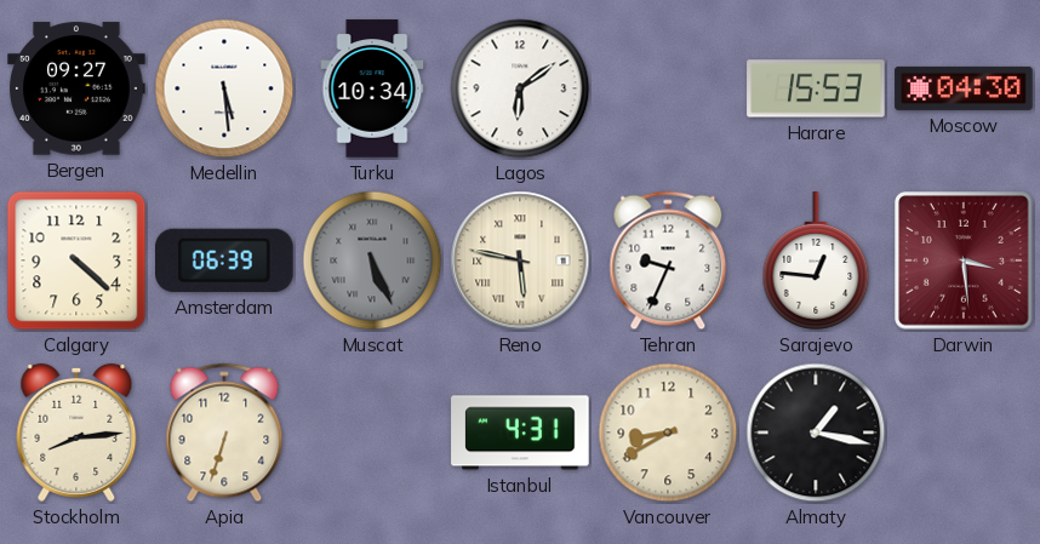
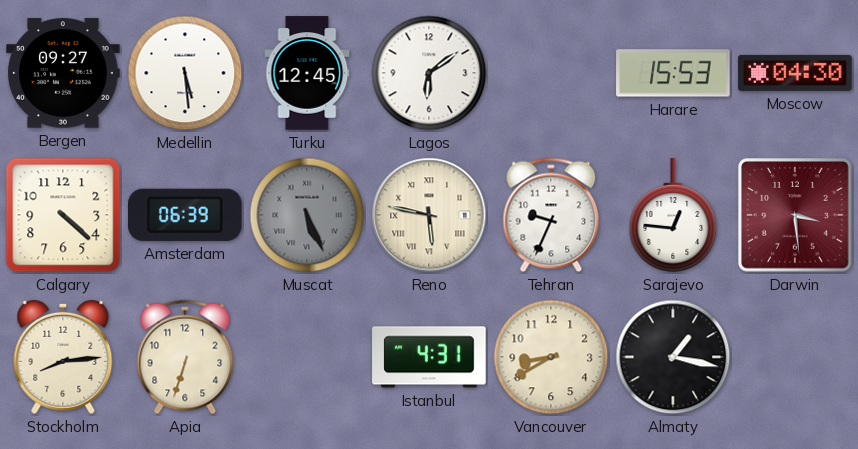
Turku: 10:34 -> 12:45
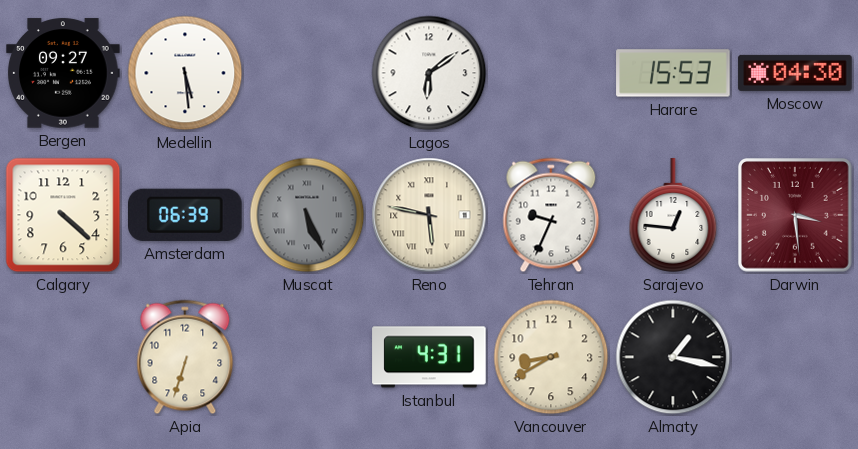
Turku: 12:45 -> none
Stockholm: 8:14 -> none
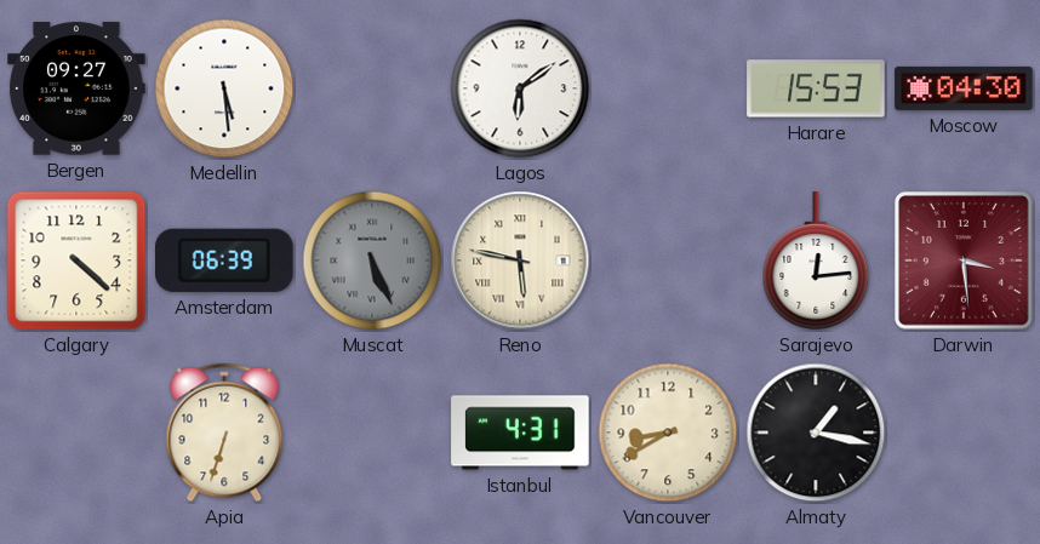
Tehran: 9:34 -> none
Sarajevo: 12:46 -> 12:14
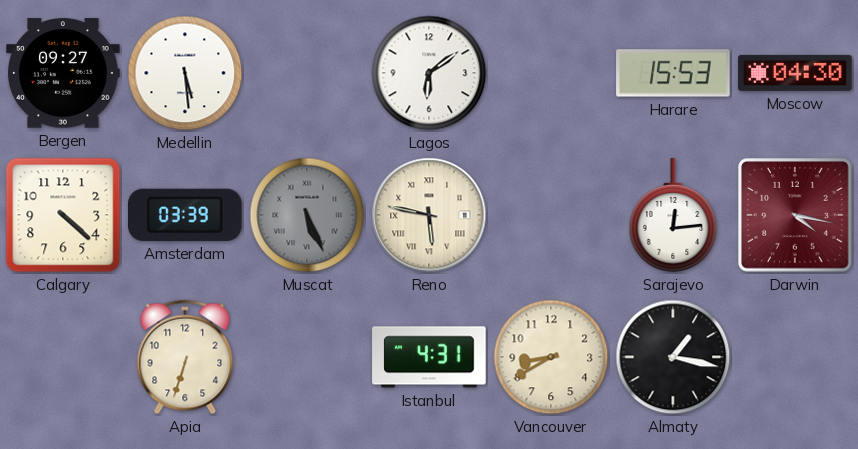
Amsterdam: 06:39 -> 03:39
Darwin: 3:29 -> 4:17
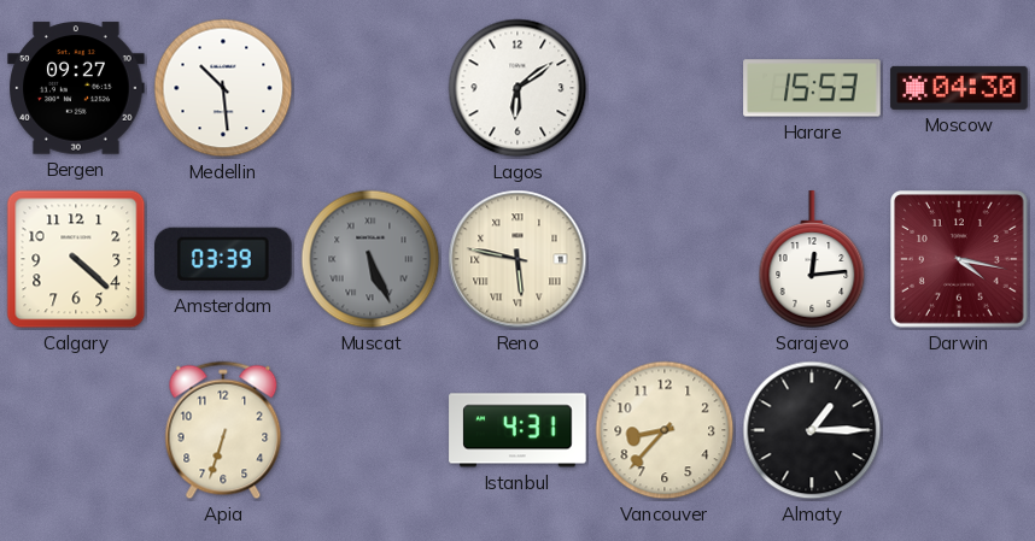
Medellin: 5:29 -> 10:29
Vancouver: 8:40 -> 8:37
Almaty: 1:17 -> 1:15
